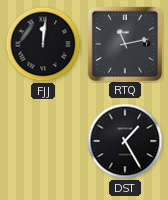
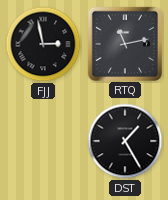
FJJ: 12:01 -> 2:58
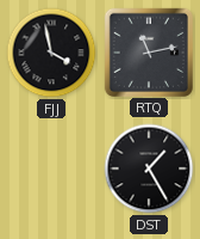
FJJ: 2:58 -> 3:58
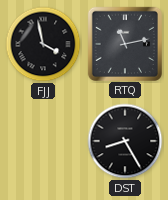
DST: 1:25 -> 8:25
